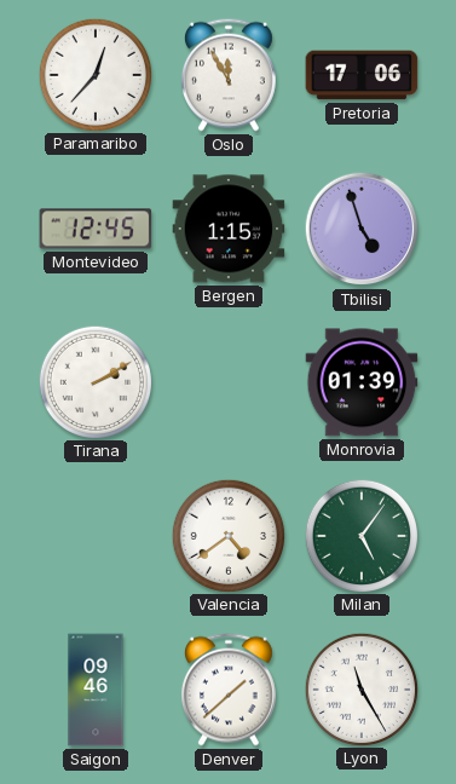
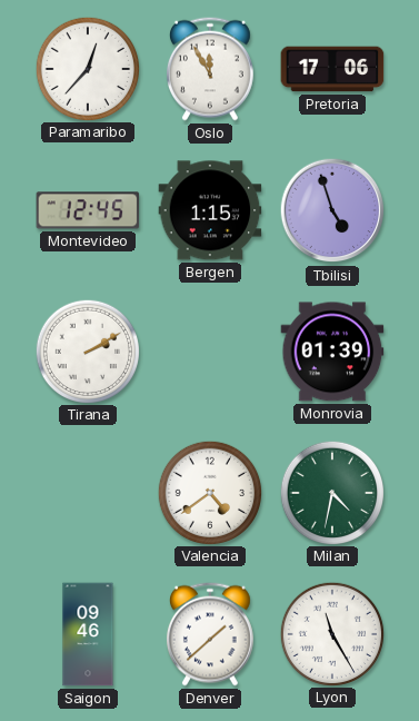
Milan: 5:06 -> 4:32
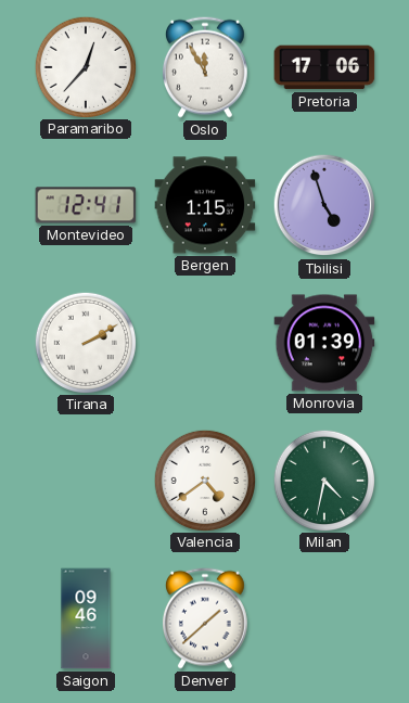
Montevideo: 12:45 -> 12:41
Lyon: 11:25 -> none
